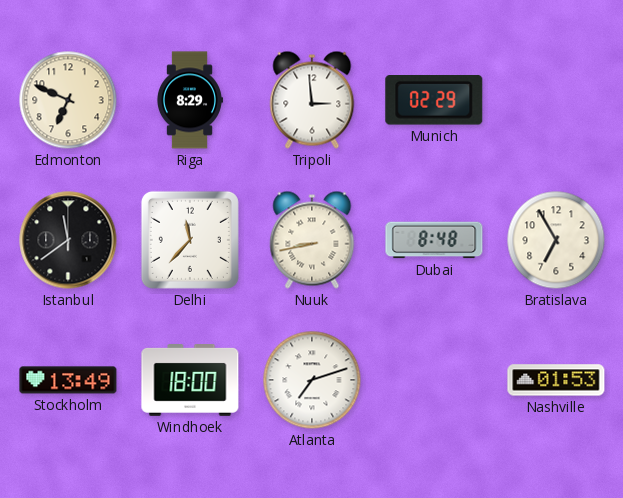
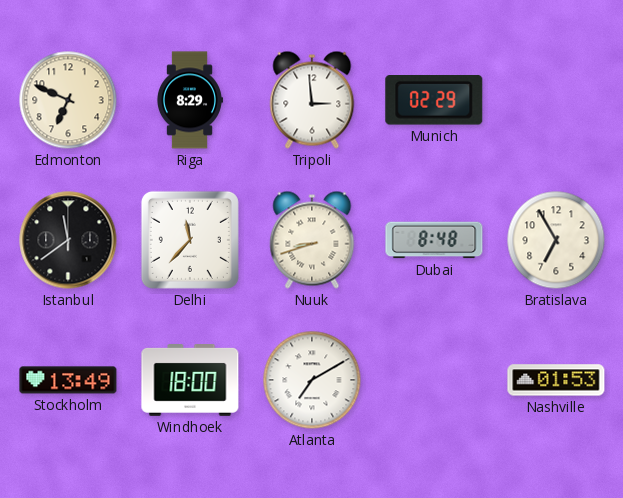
Nuuk: 8:43 -> 8:42
Atlanta: 7:12 -> 7:10
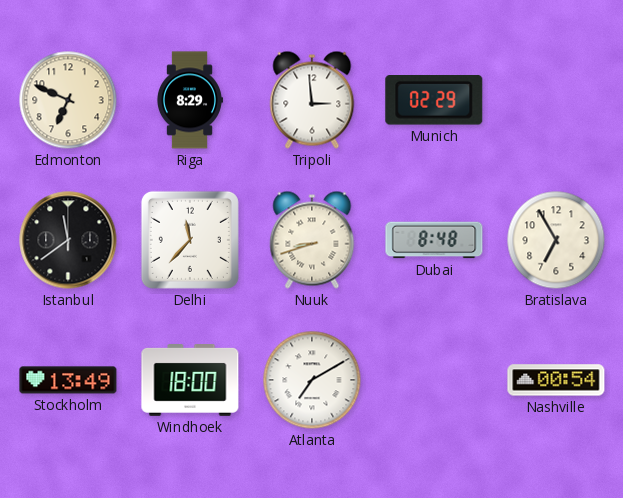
Nashville: 01:53 -> 00:54
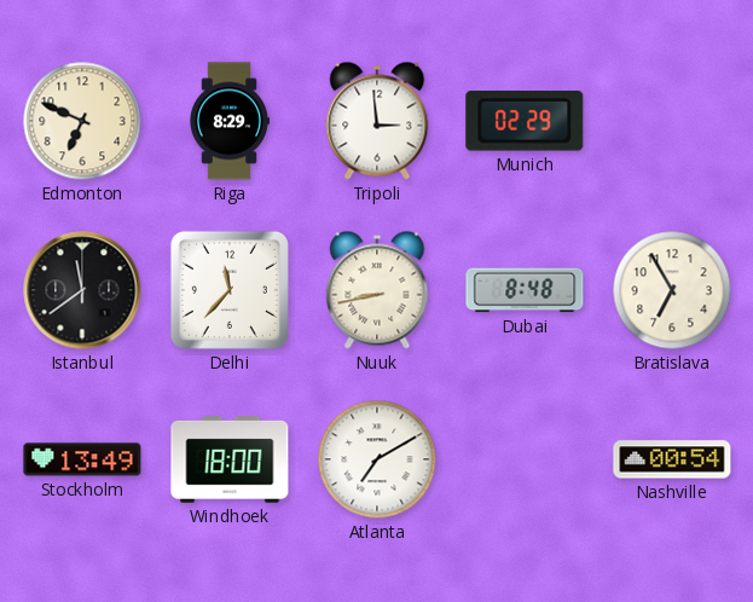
Nuuk: 8:42 -> 8:43
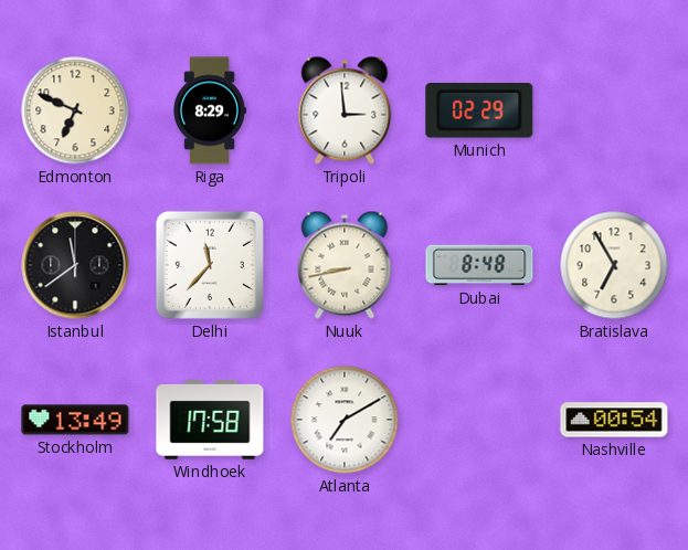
Windhoek: 18:00 -> 17:58
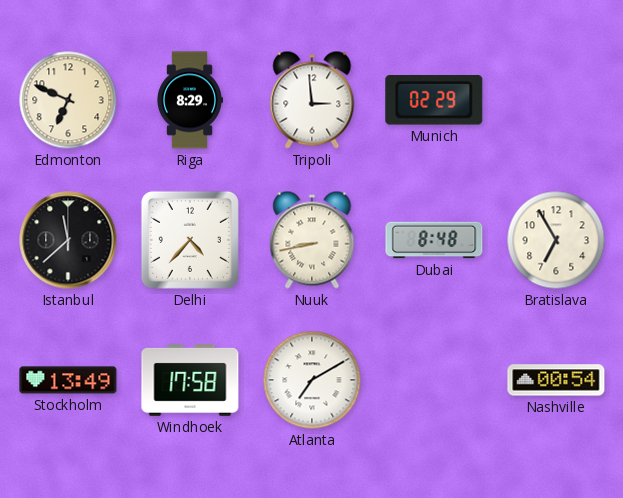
Istanbul: 11:39 -> 11:38
Delhi: 11:37 -> 4:37
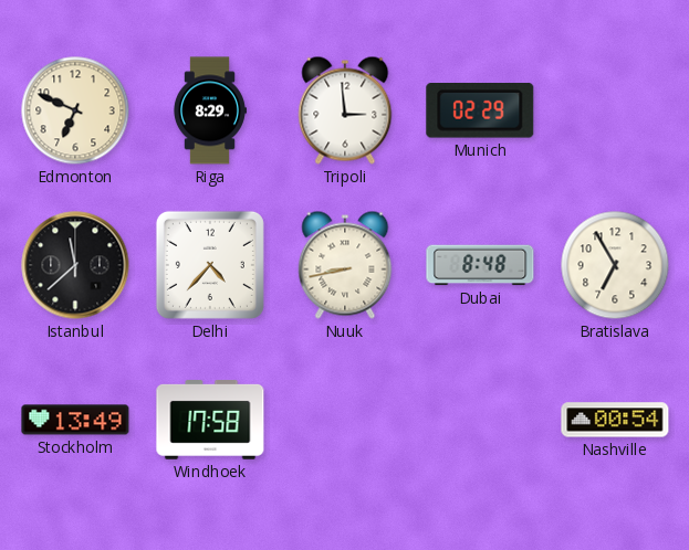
Atlanta: 7:10 -> none
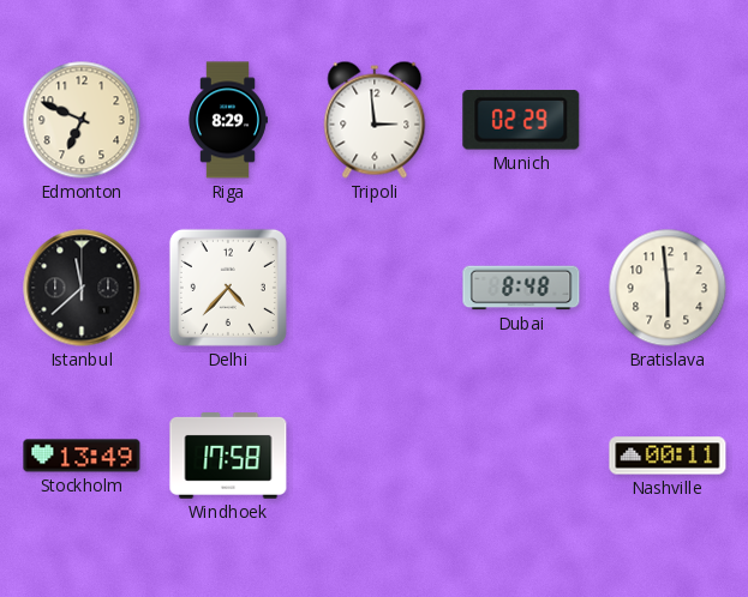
Nuuk: 8:43 -> none
Bratislava: 6:55 -> 5:59
Nashville: 00:54 -> 00:11
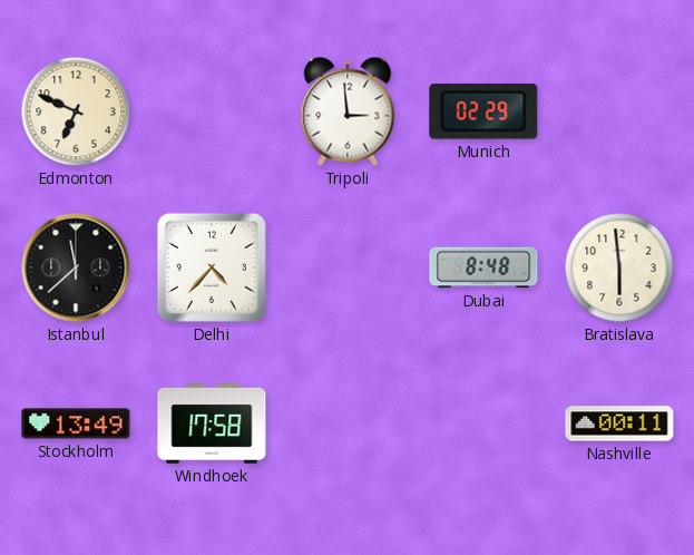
Riga: 8:29 -> none
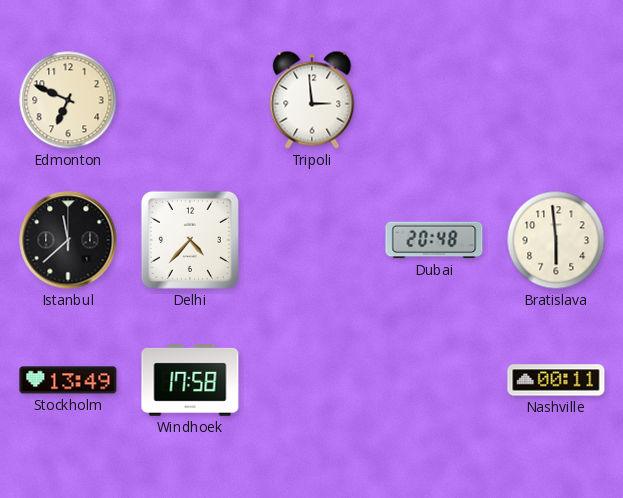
Munich: 02:29 -> none
Dubai: 8:48 -> 20:48
